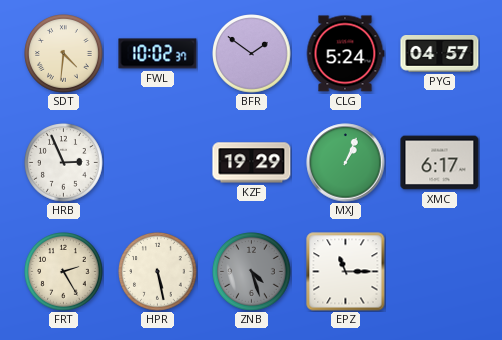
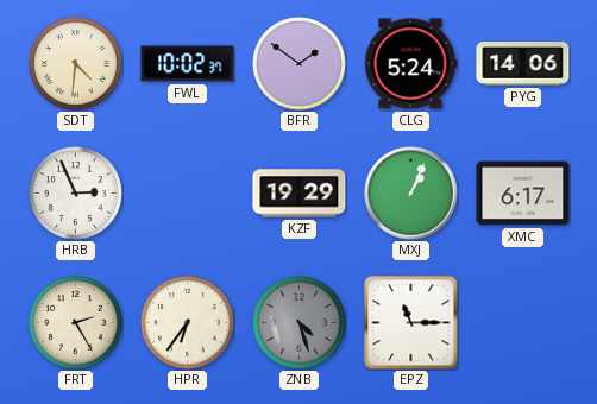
PYG: 04:57 -> 14:06
HPR: 5:28 -> 6:36
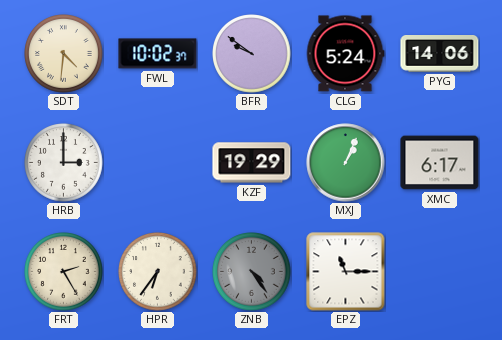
BFR: 1:51 -> 9:51
HRB: 2:56 -> 3:00
ZNB: 4:27 -> 4:24
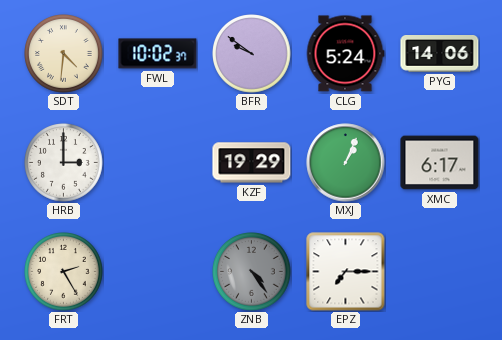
HPR: 6:36 -> none
EPZ: 11:15 -> 7:15
